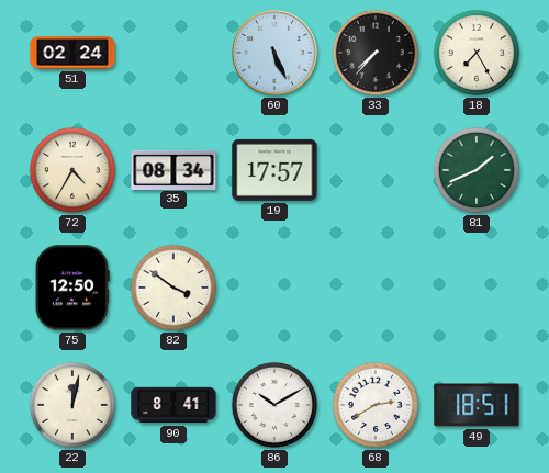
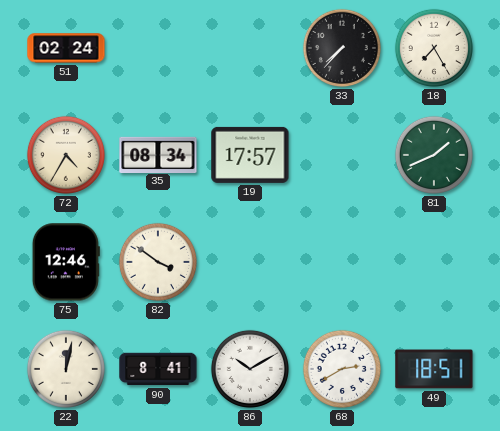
60: 5:26 -> none
75: 12:50 -> 12:46
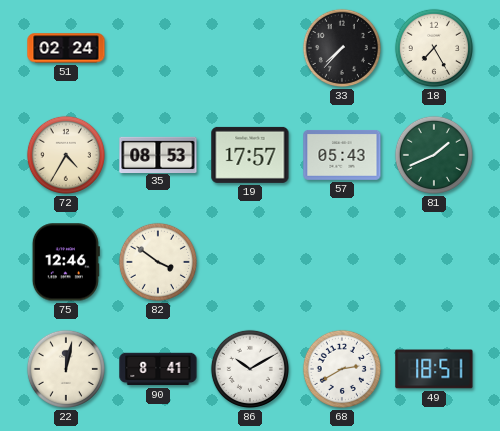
35: 08:34 -> 08:53
57: none -> 05:43
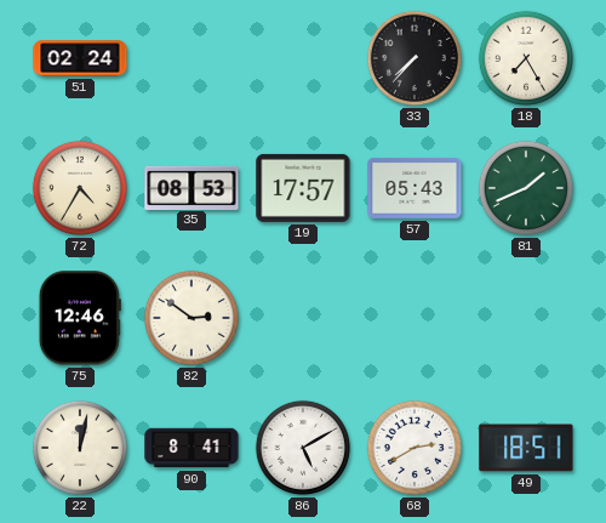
82: 3:51 -> 2:51
86: 10:10 -> 5:10
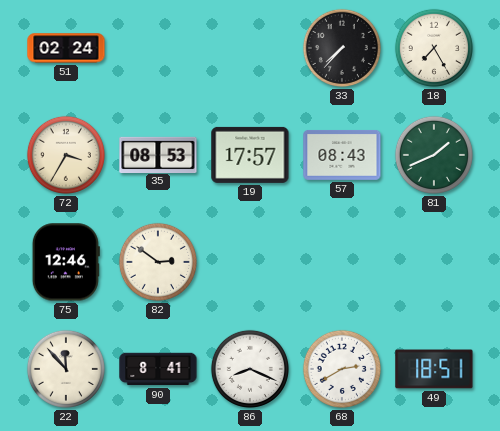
72: 4:35 -> 3:35
57: 05:43 -> 08:43
22: 12:02 -> 11:53
86: 5:10 -> 8:19
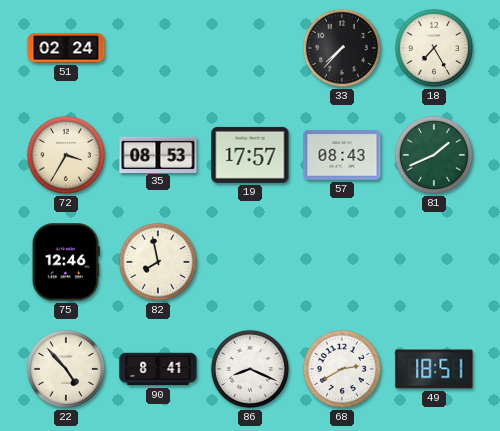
82: 2:51 -> 7:58
22: 11:53 -> 4:53
